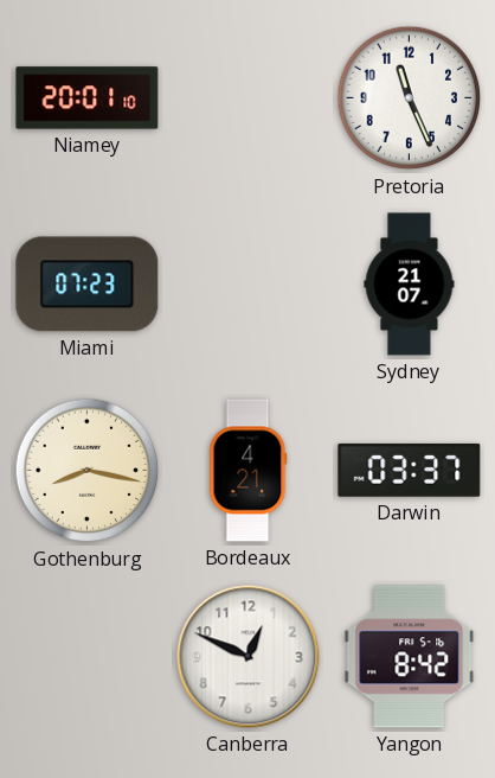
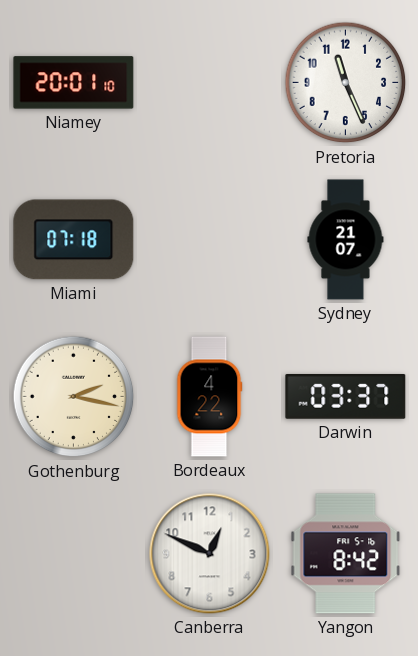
Miami: 07:23 -> 07:18
Gothenburg: 8:17 -> 2:17
Bordeaux: 4:21 -> 4:22
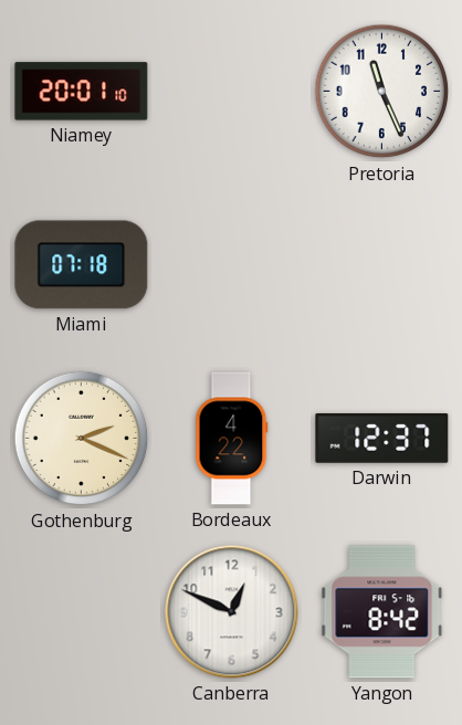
Sydney: 21:07 -> none
Gothenburg: 2:17 -> 2:19
Darwin: 03:37 -> 12:37
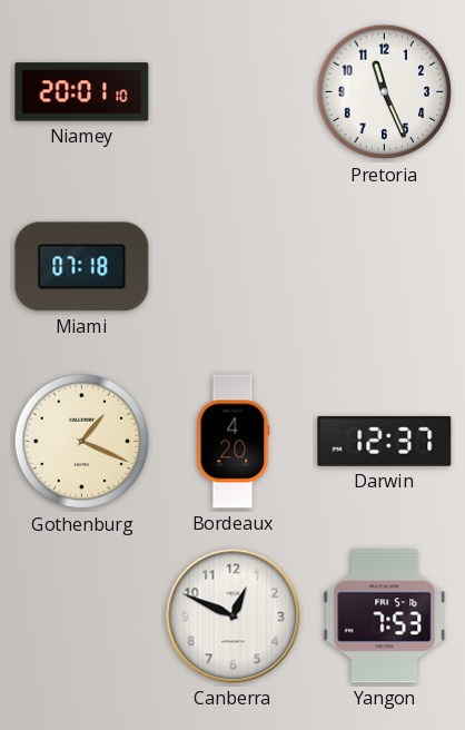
Gothenburg: 2:19 -> 1:19
Bordeaux: 4:22 -> 4:20
Yangon: 8:42 -> 7:53
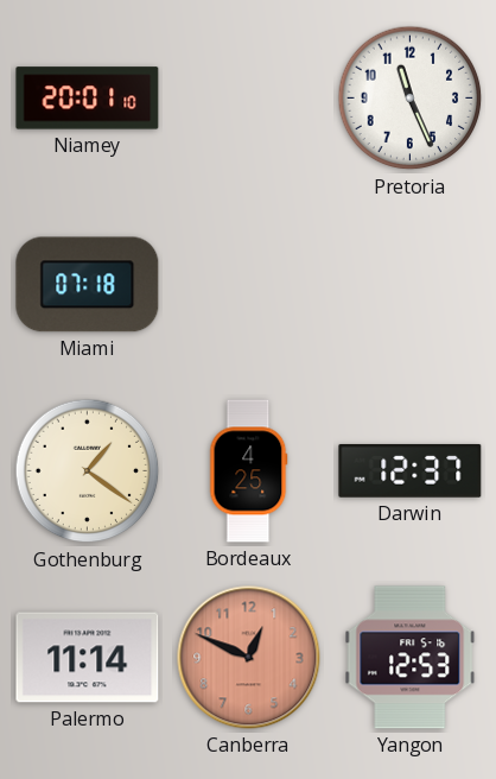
Gothenburg: 1:19 -> 1:21
Bordeaux: 4:20 -> 4:25
Palermo: none -> 11:14
Canberra dial: white -> salmon
Yangon: 7:53 -> 12:53
